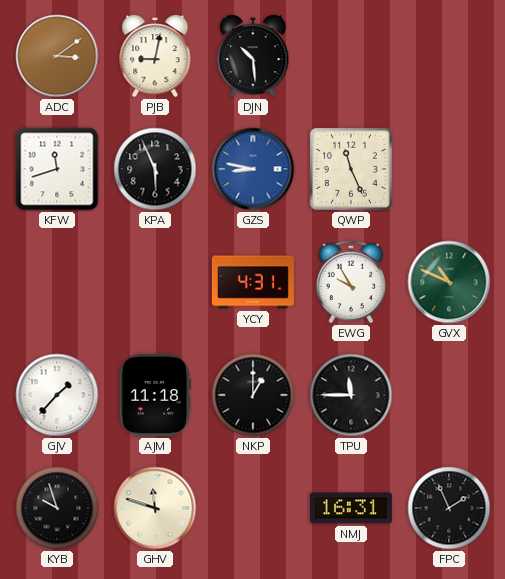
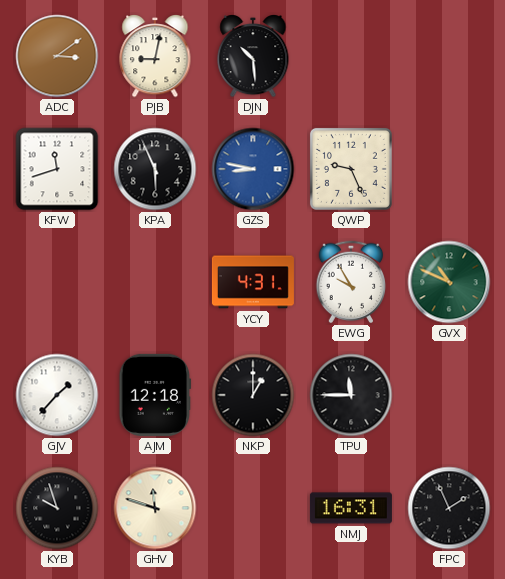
QWP: 11:26 -> 9:26
AJM: 11:18 -> 12:18
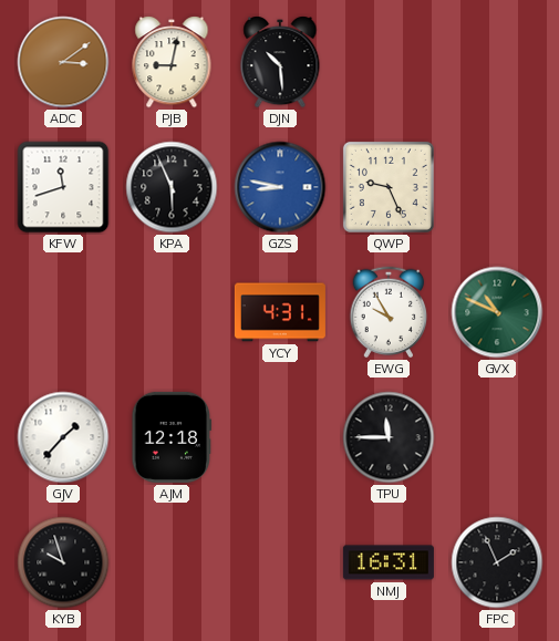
NKP: 1:00 -> none
GHV: 11:48 -> none
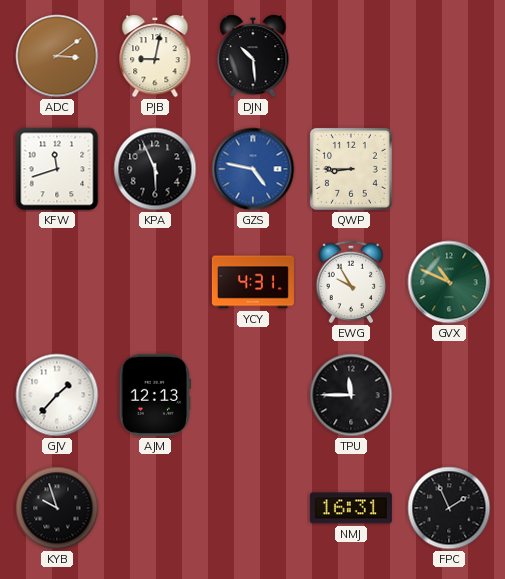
GZS: 8:47 -> 4:47
QWP: 9:26 -> 8:45
AJM: 12:18 -> 12:13
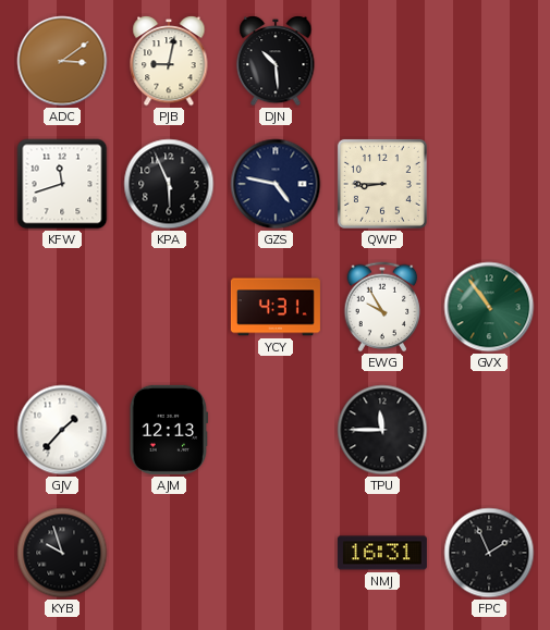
GZS dial: blue -> navy
GVX: 10:49 -> 10:54
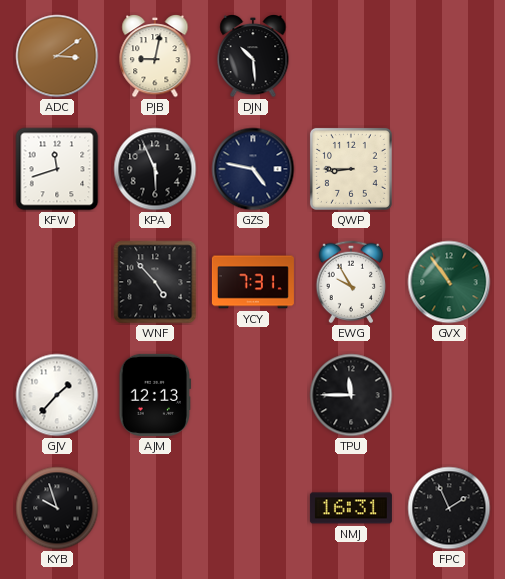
WNF: none -> 4:53
YCY: 4:31 -> 7:31
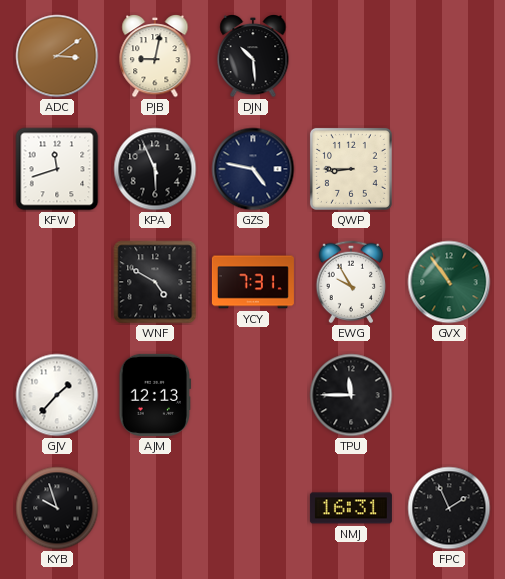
WNF: 4:53 -> 4:50
